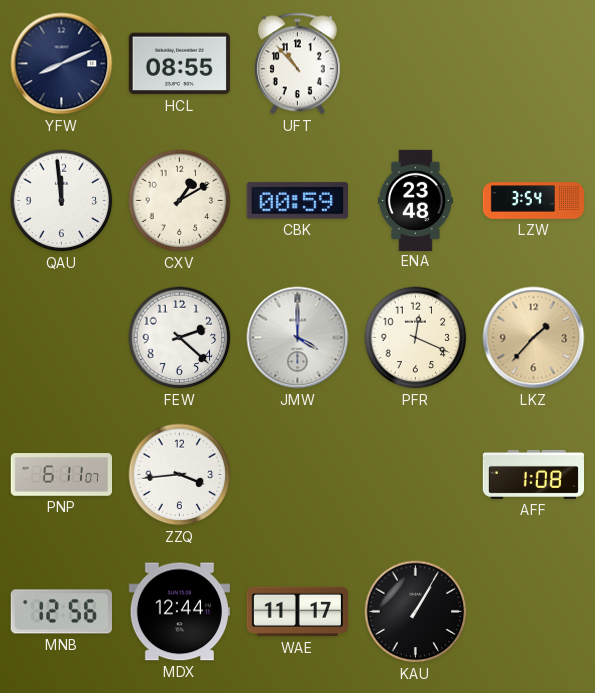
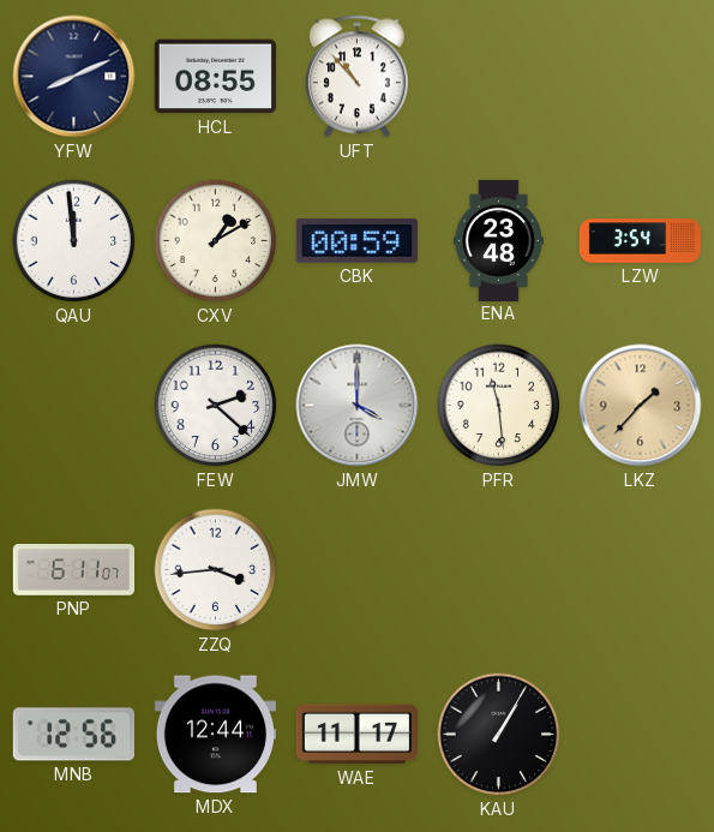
PFR: 12:19 -> 11:29
AFF: 1:08 -> none
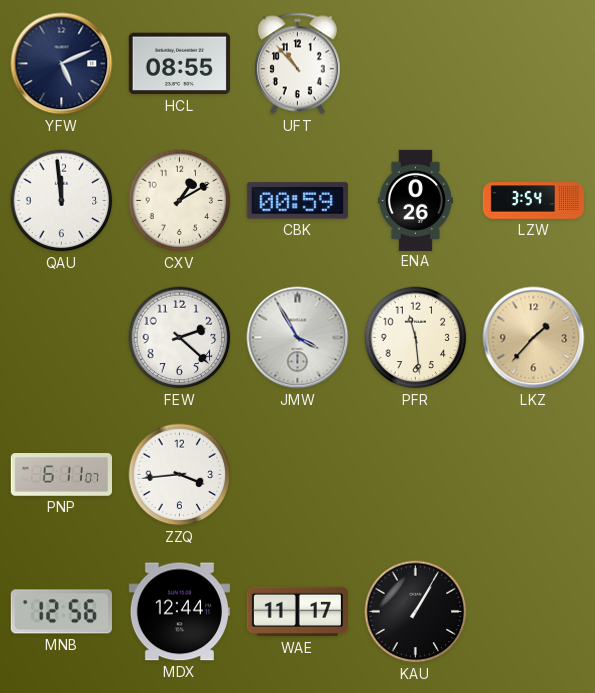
YFW: 8:11 -> 5:11
ENA: 23:48 -> 0:26
JMW: 4:00 -> 3:55
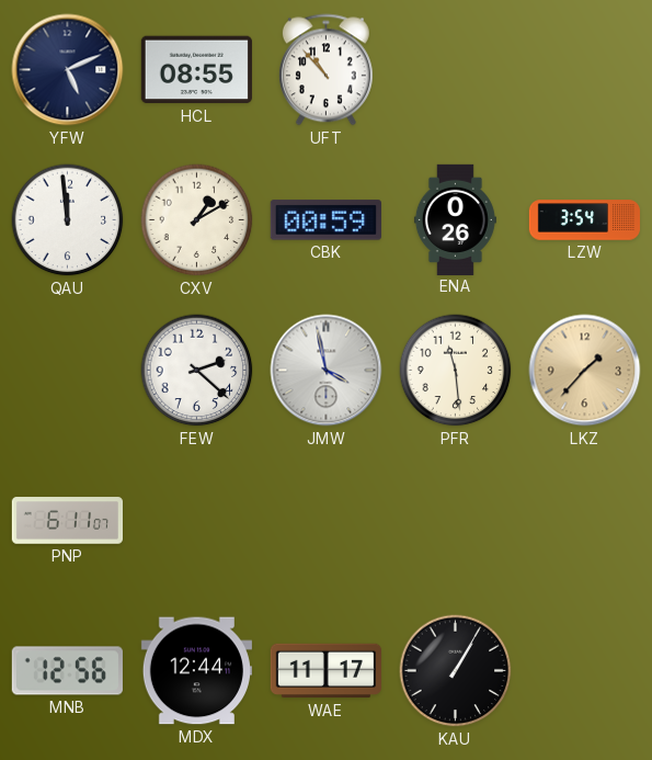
JMW: 3:55 -> 3:58
ZZQ: 3:44 -> none
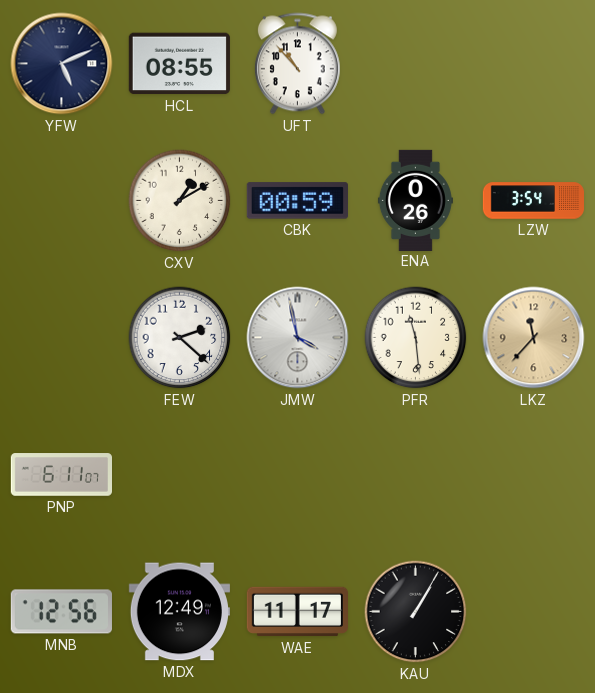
QAU: 11:59 -> none
LKZ: 1:37 -> 11:37
MDX: 12:44 -> 12:49
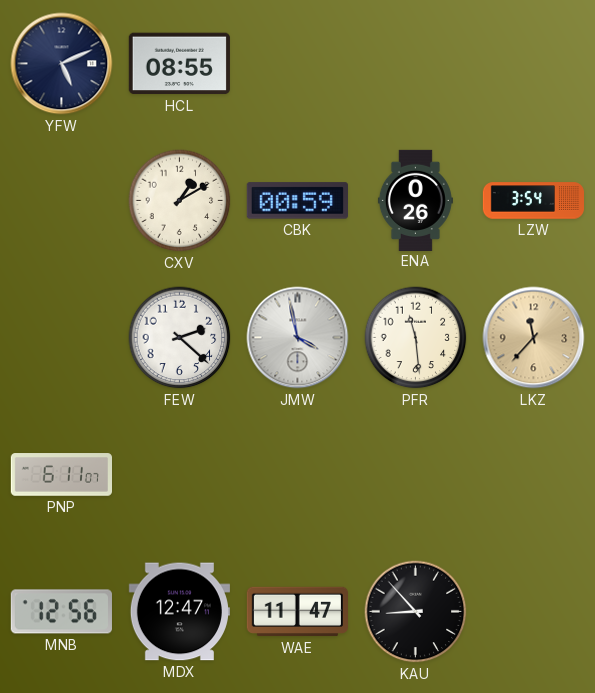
UFT: 10:53 -> none
MDX: 12:49 -> 12:47
WAE: 11:17 -> 11:47
KAU: 1:05 -> 8:53
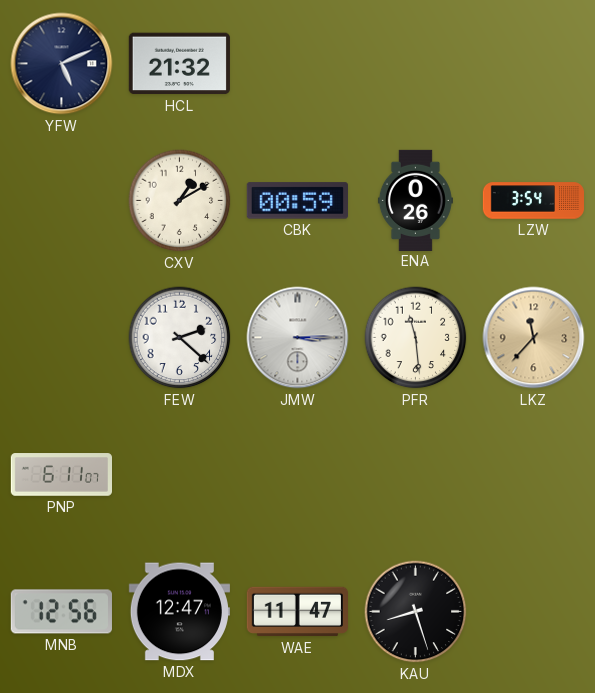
HCL: 08:55 -> 21:32
JMW: 3:58 -> 3:15
KAU: 8:53 -> 8:27
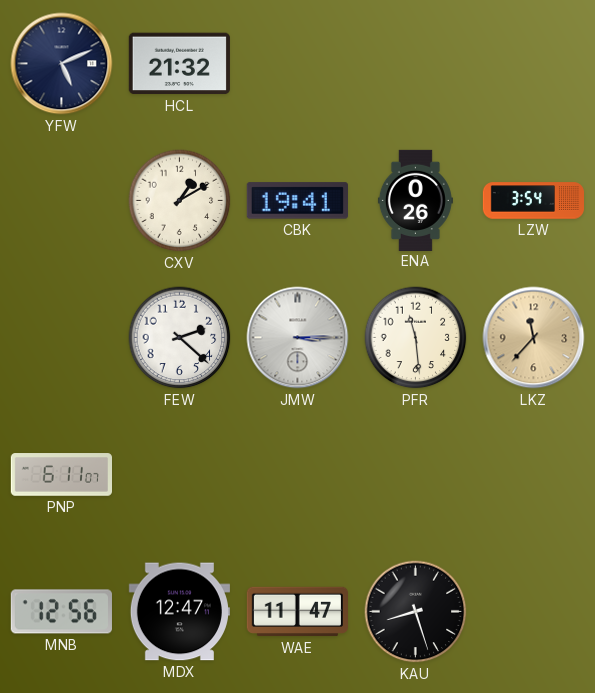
CBK: 00:59 -> 19:41
